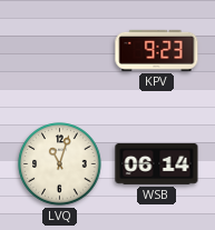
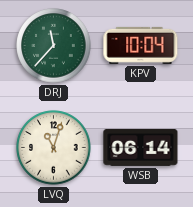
DRJ: none -> 11:37
KPV: 9:23 -> 10:04
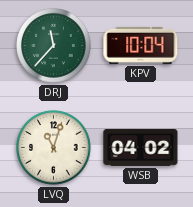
WSB: 06:14 -> 04:02
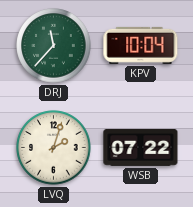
LVQ: 11:03 -> 2:03
WSB: 04:02 -> 07:22
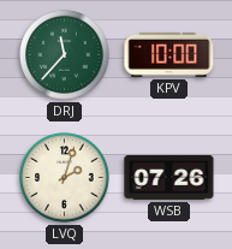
KPV: 10:04 -> 10:00
WSB: 07:22 -> 07:26
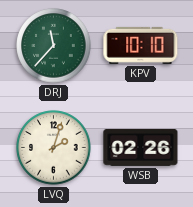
KPV: 10:00 -> 10:10
WSB: 07:26 -> 02:26
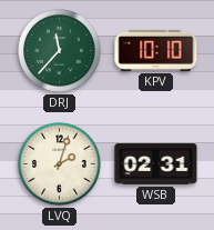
WSB: 02:26 -> 02:31
